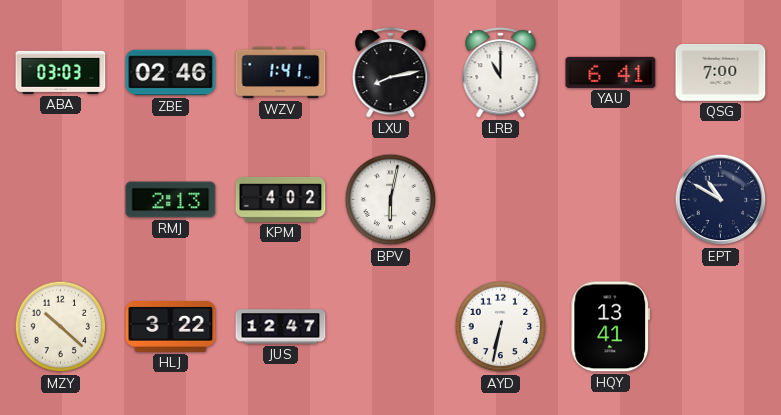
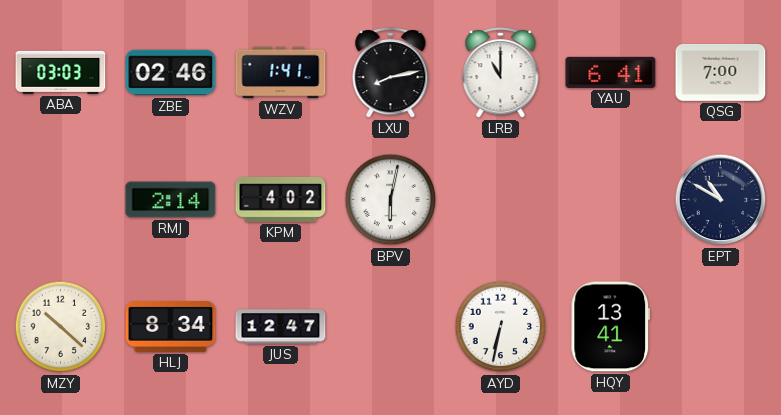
RMJ: 2:13 -> 2:14
HLJ: 3:22 -> 8:34
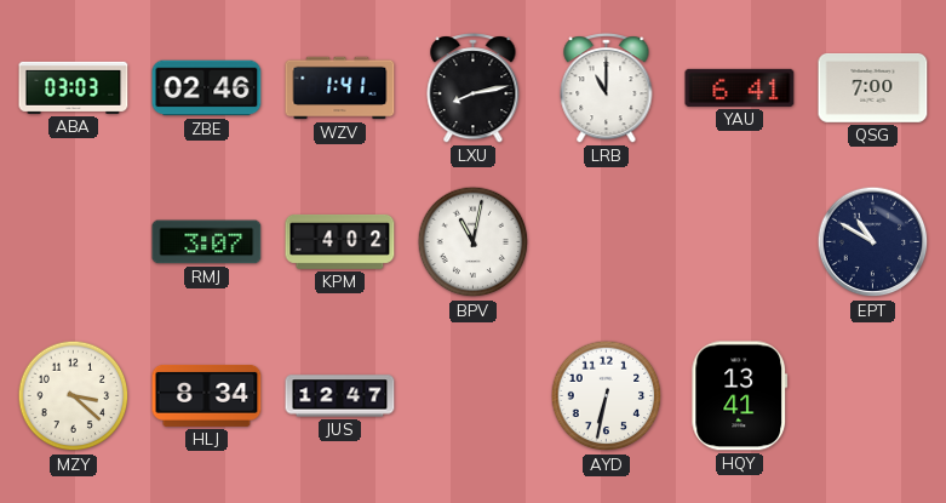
RMJ: 2:14 -> 3:07
BPV: 6:02 -> 11:02
MZY: 10:22 -> 3:22
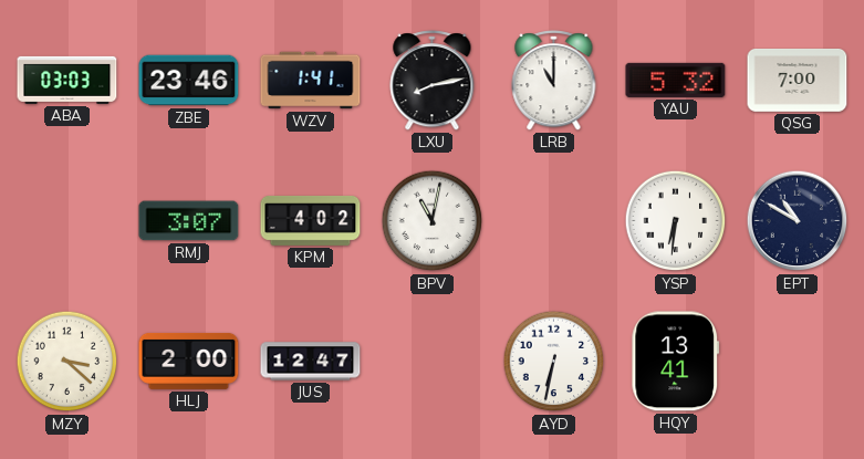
ZBE: 02:46 -> 23:46
YAU: 6:41 -> 5:32
YSP: none -> 6:31
HLJ: 8:34 -> 2:00
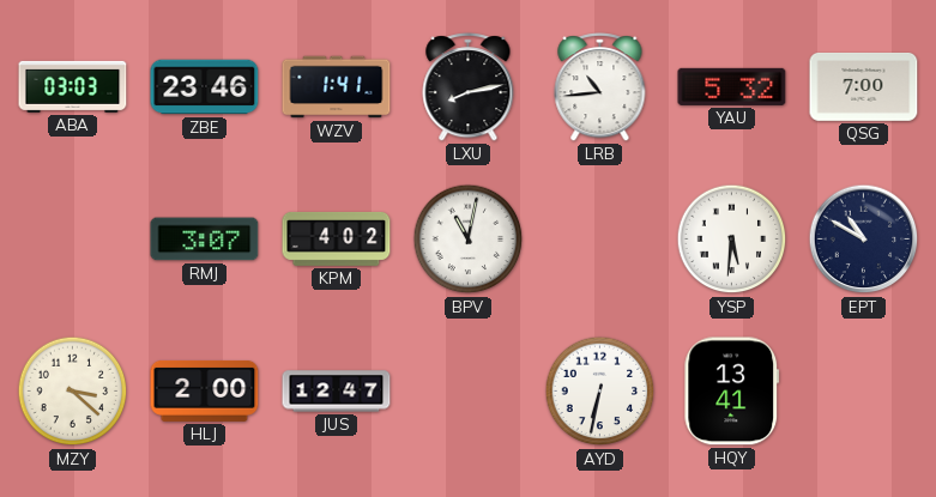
LRB: 11:00 -> 10:44
YSP: 6:31 -> 5:31
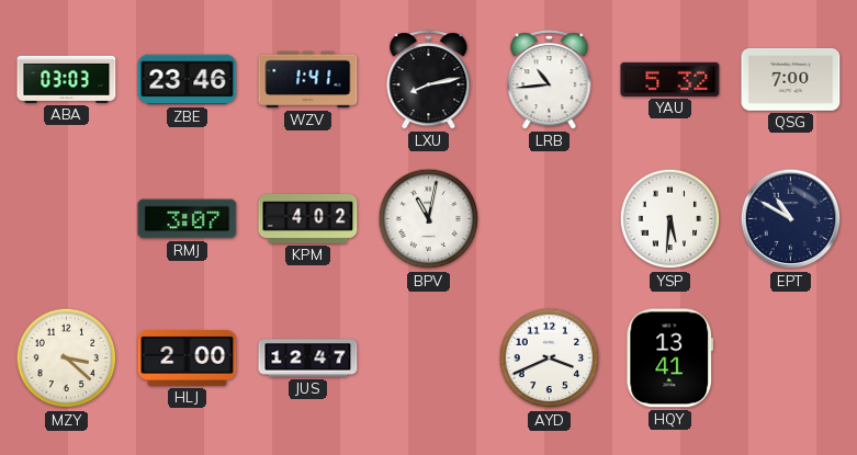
AYD: 6:32 -> 3:41
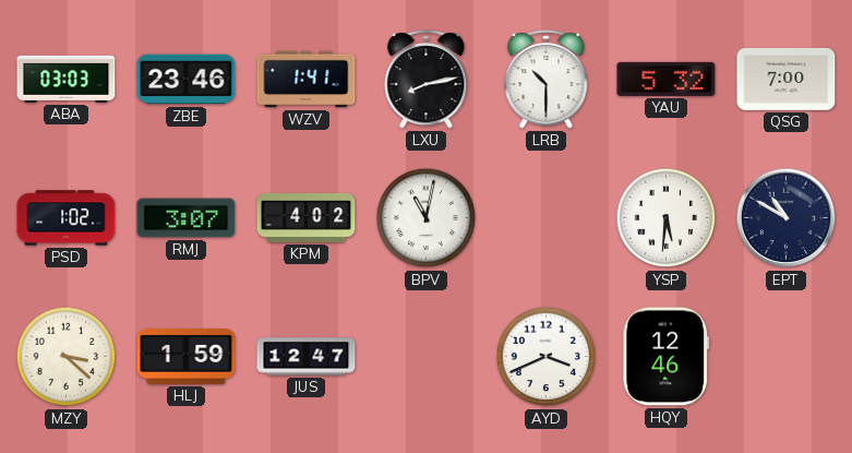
LRB: 10:44 -> 10:30
PSD: none -> 1:02
HLJ: 2:00 -> 1:59
HQY: 13:41 -> 12:46
